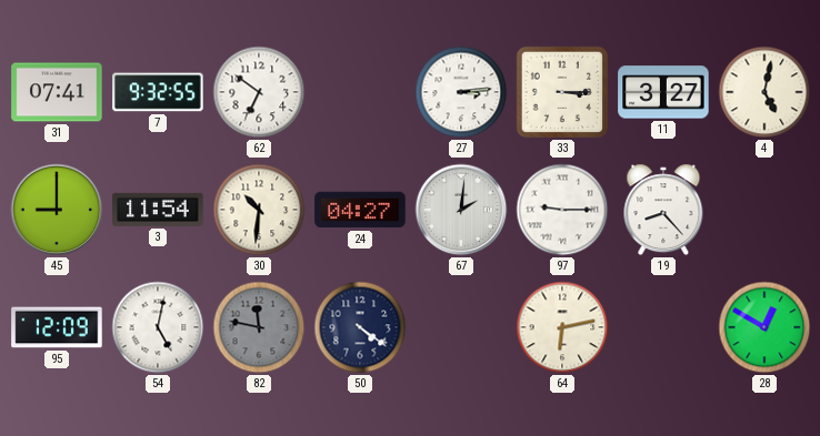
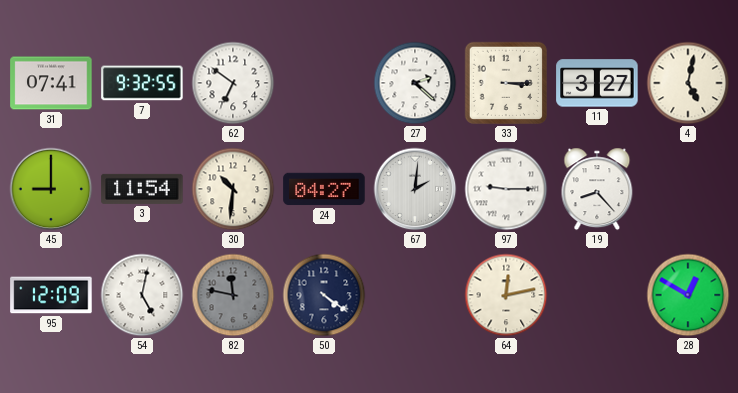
27: 3:14 -> 2:22
64: 6:13 -> 12:13
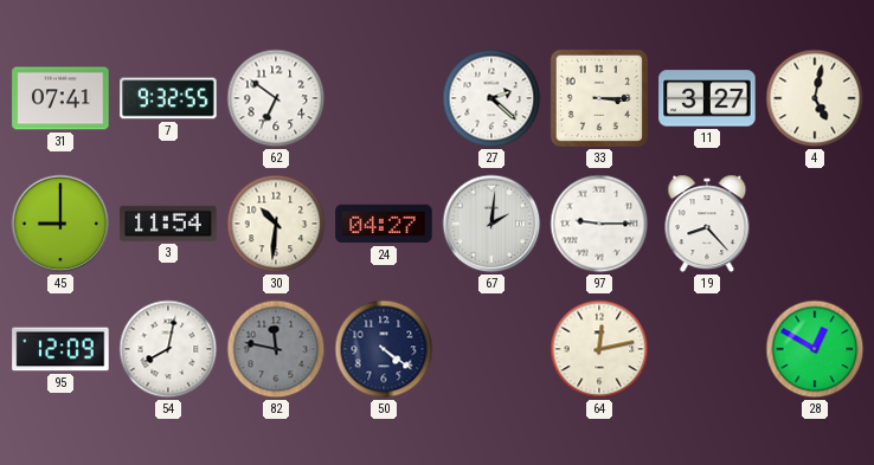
54: 5:02 -> 8:02
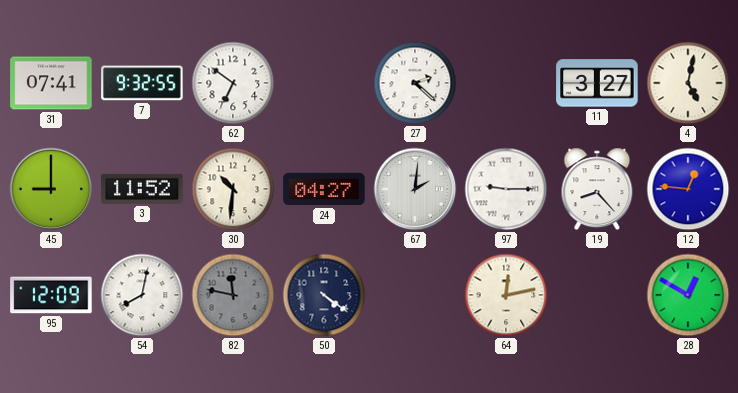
33: 3:15 -> none
3: 11:54 -> 11:52
12: none -> 12:46
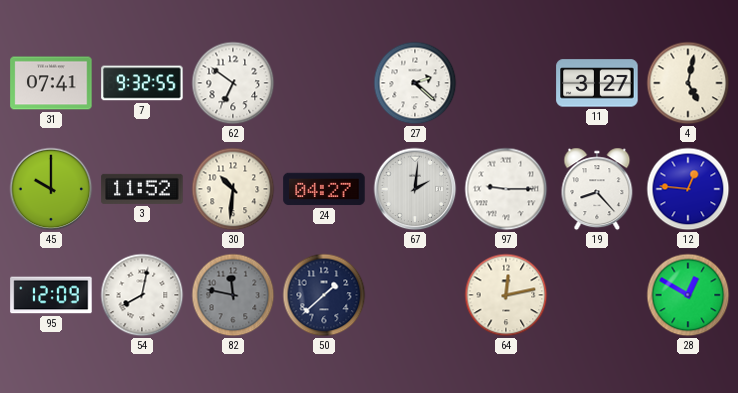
45: 9:00 -> 10:00
50: 4:21 -> 1:38
